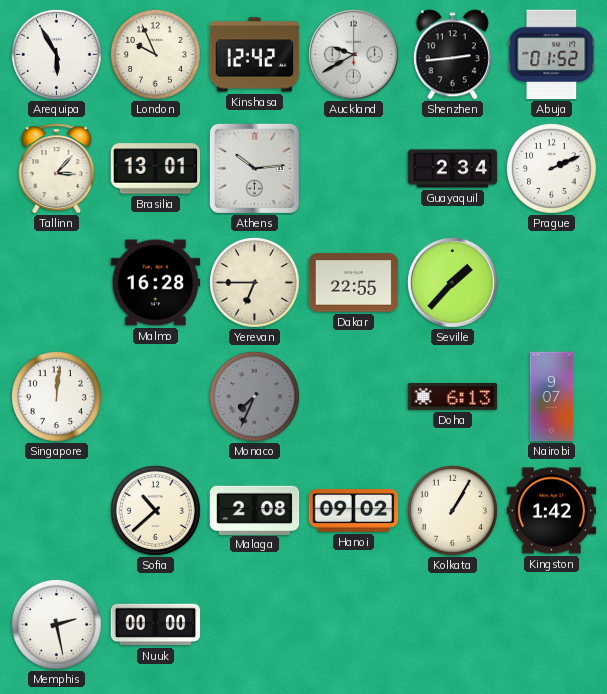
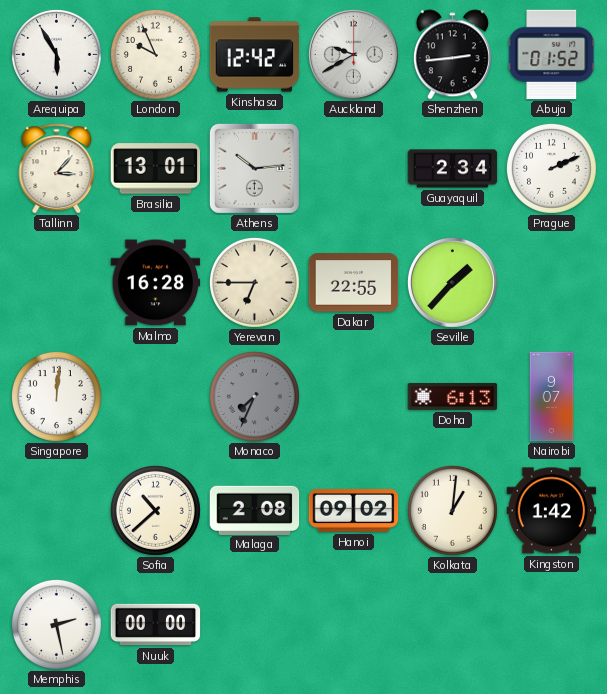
Kolkata: 1:05 -> 1:01
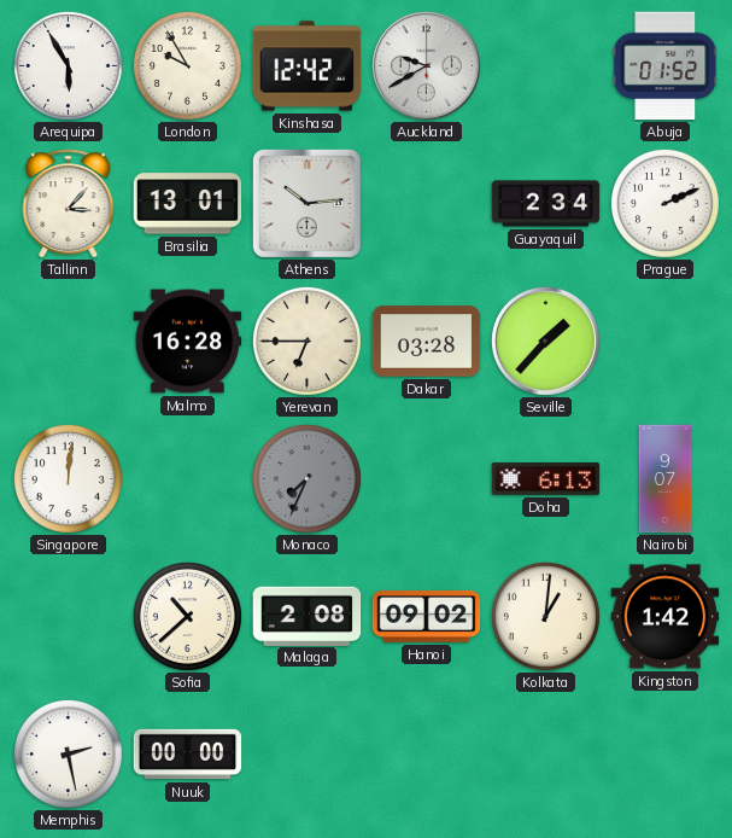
London: 9:56 -> 9:55
Shenzhen: 2:44 -> none
Dakar: 22:55 -> 03:28
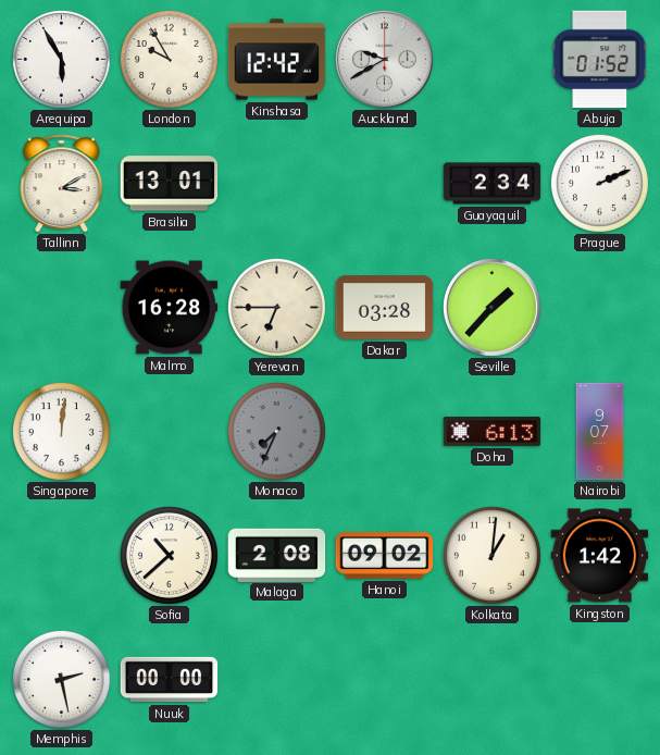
Tallinn: 3:07 -> 3:10
Athens: 10:14 -> none
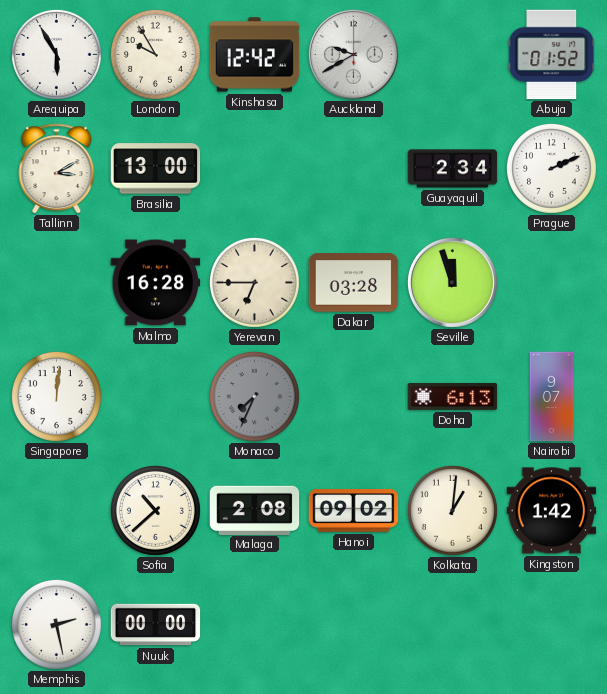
Brasilia: 13:01 -> 13:00
Seville: 1:37 -> 11:57
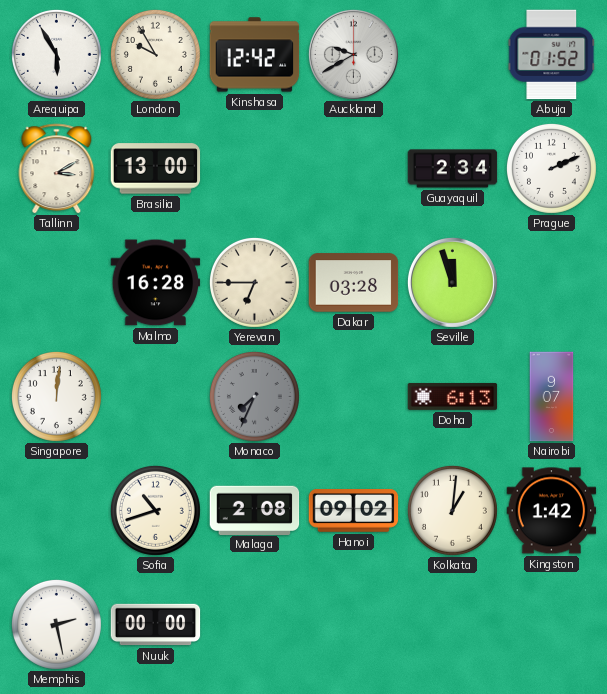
Sofia: 10:38 -> 10:42
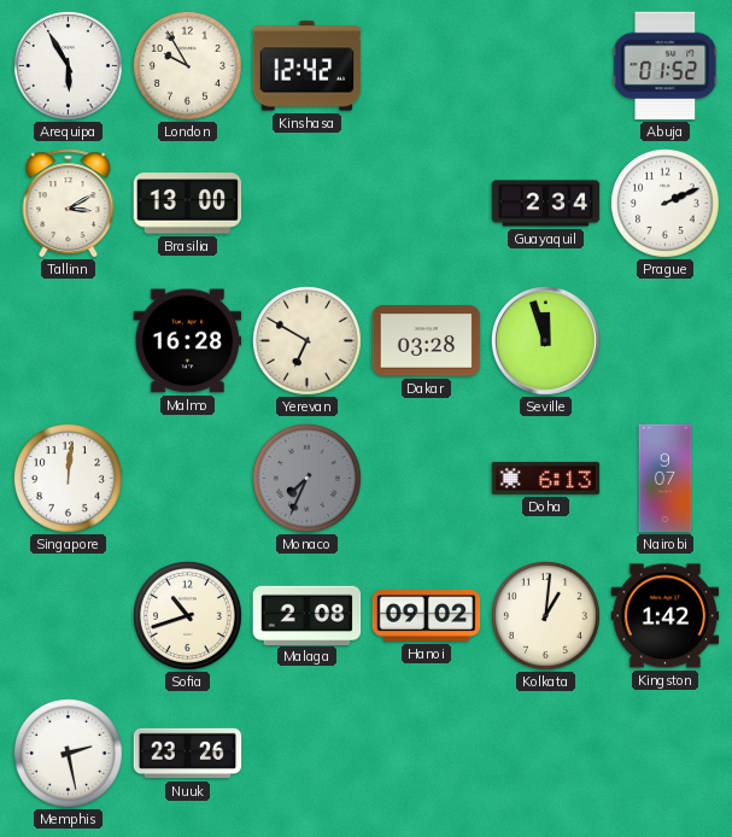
Auckland: 9:40 -> none
Yerevan: 6:45 -> 6:50
Nuuk: 00:00 -> 23:26
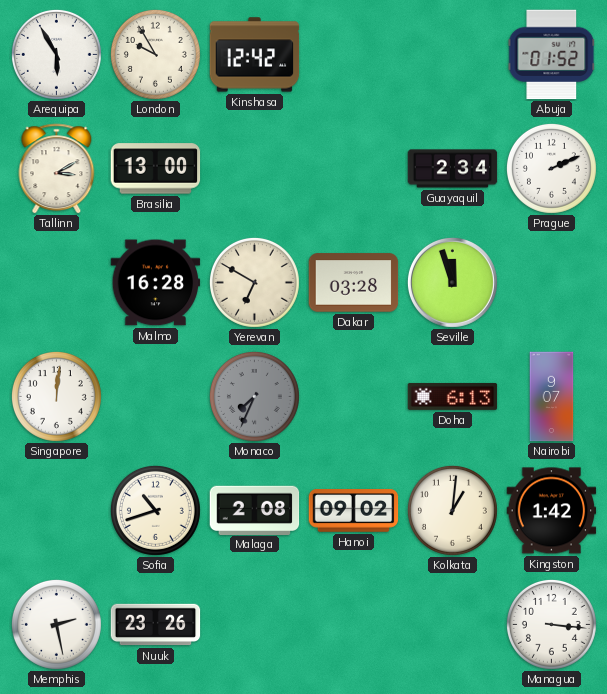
Managua: none -> 3:16
